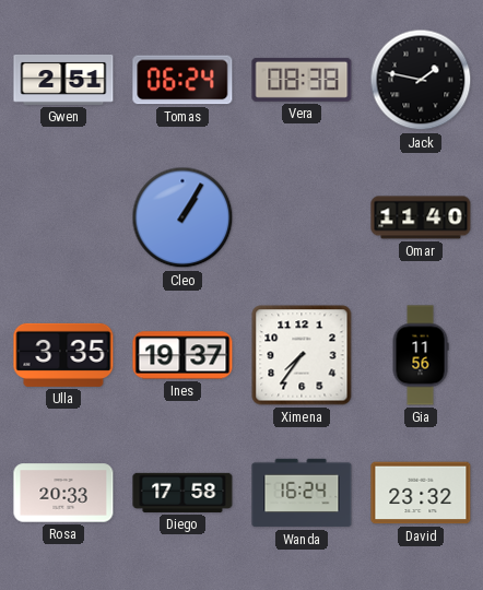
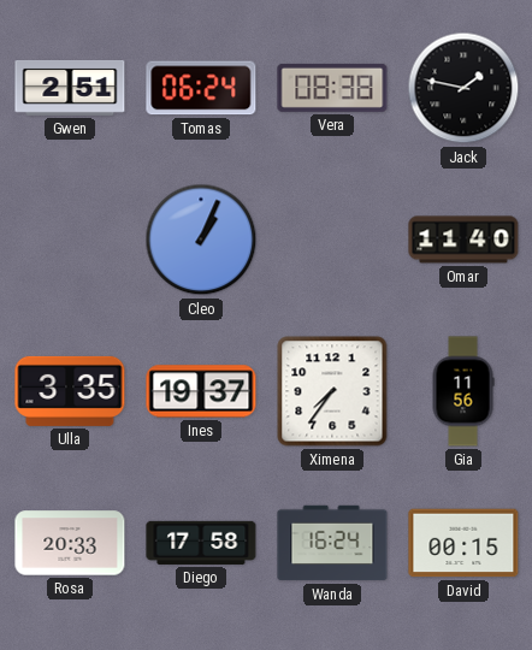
Cleo: 1:05 -> 1:04
David: 23:32 -> 00:15
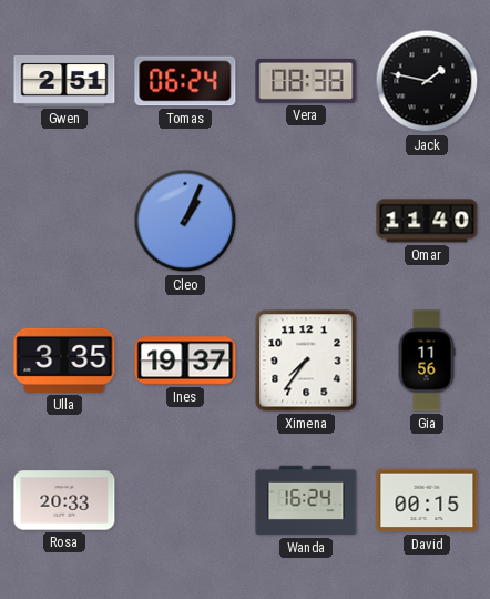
Diego: 17:58 -> none
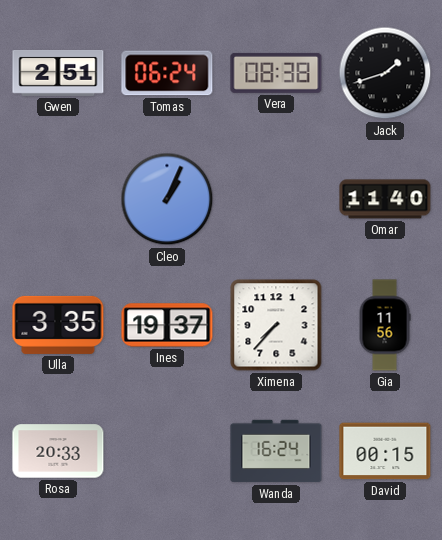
Jack: 1:47 -> 1:42
Ximena: 7:36 -> 7:37
